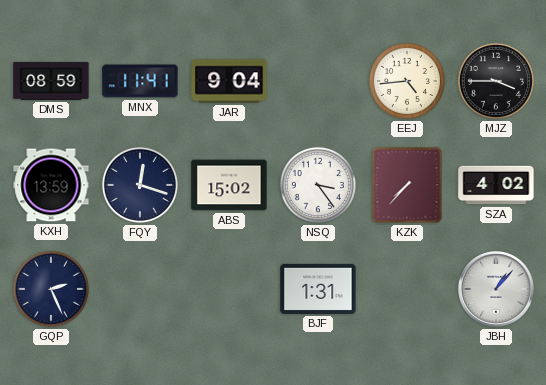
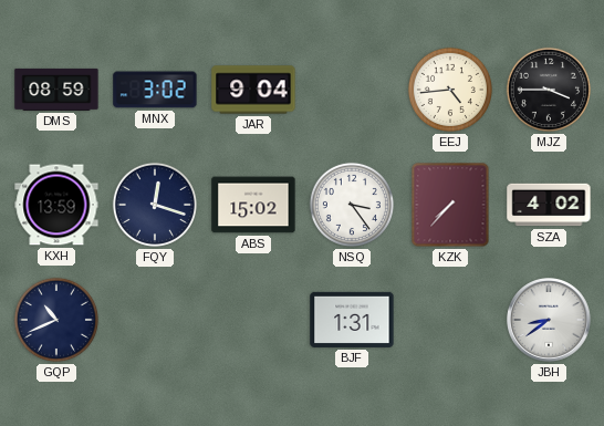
MNX: 11:41 -> 3:02
GQP: 2:26 -> 10:41
JBH: 1:07 -> 8:39
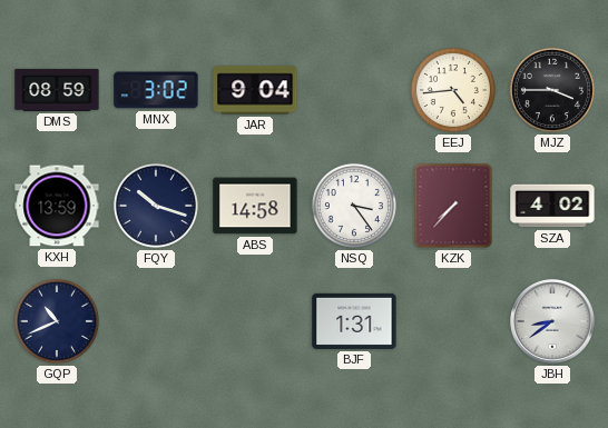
FQY: 12:18 -> 10:18
ABS: 15:02 -> 14:58
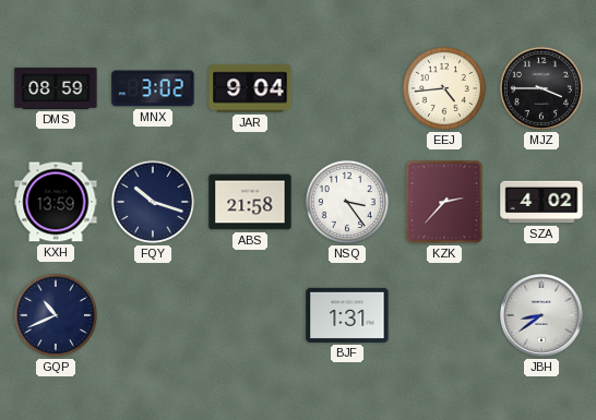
ABS: 14:58 -> 21:58
KZK: 7:37 -> 2:37
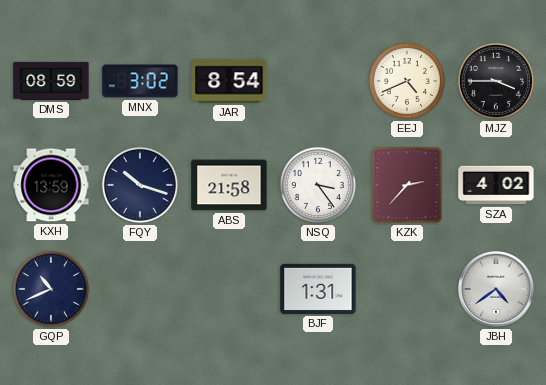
JAR: 9:04 -> 8:54
EEJ: 4:44 -> 4:41
JBH: 8:39 -> 4:39
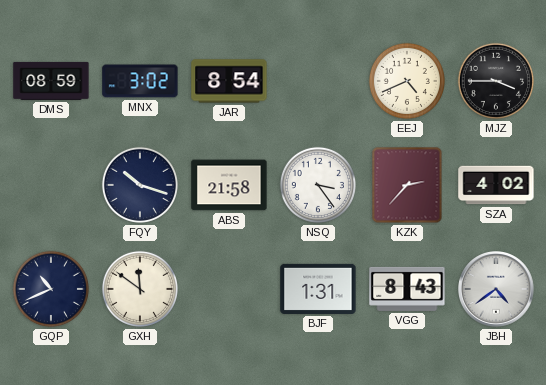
KXH: 13:59 -> none
GXH: none -> 11:51
VGG: none -> 8:43
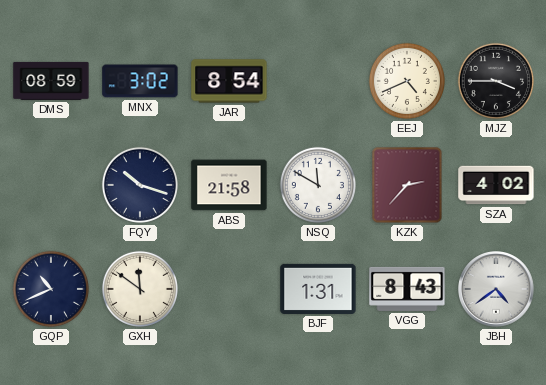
NSQ: 3:24 -> 11:50
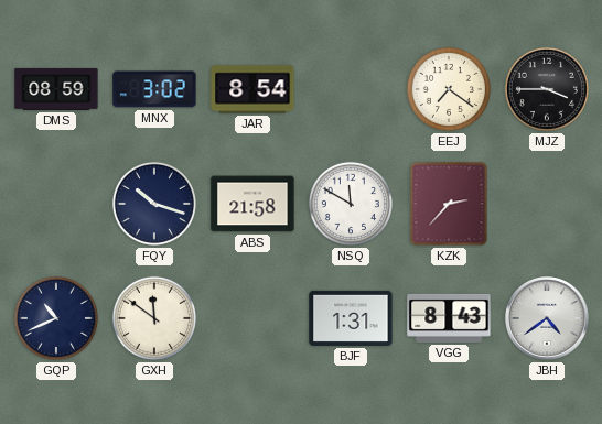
EEJ: 4:41 -> 7:21
SZA: 4:02 -> none
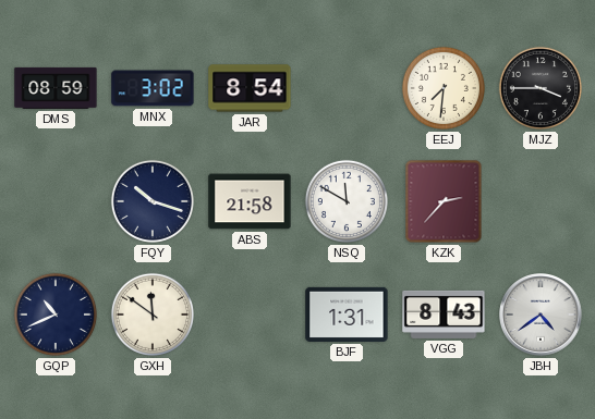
EEJ: 7:21 -> 7:31
